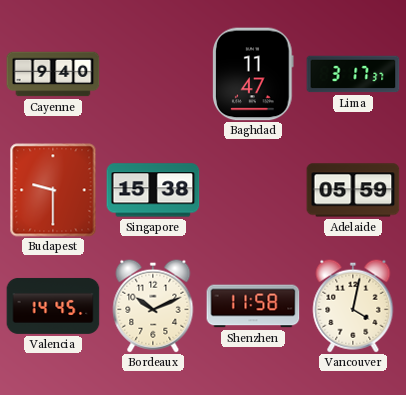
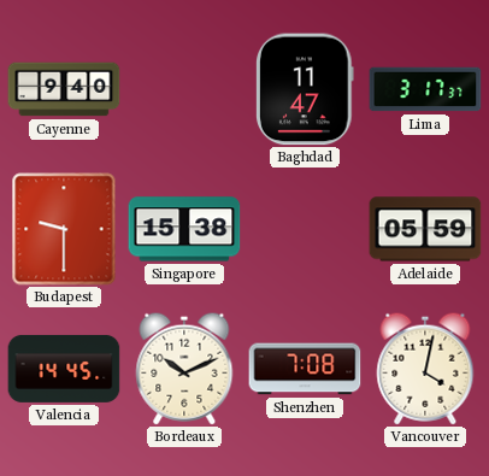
Shenzhen: 11:58 -> 7:08
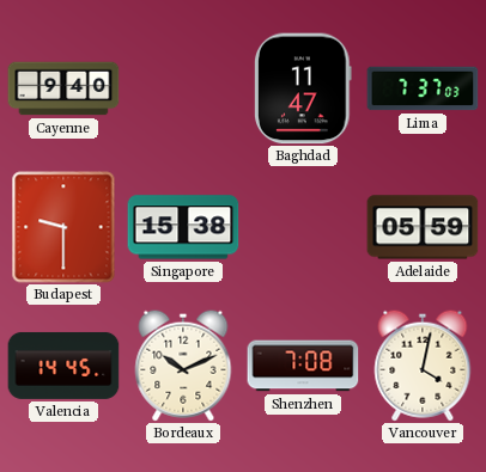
Lima: 3:17 -> 7:37
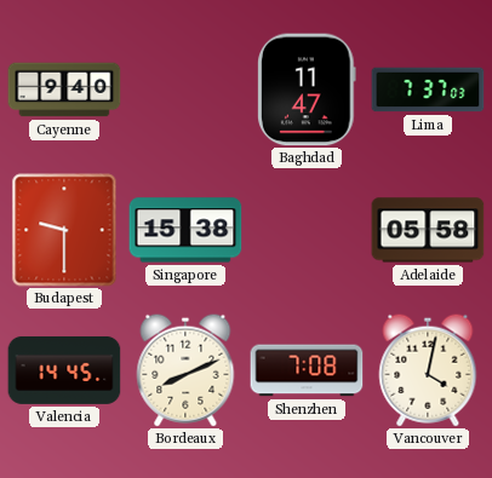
Adelaide: 05:59 -> 05:58
Bordeaux: 10:11 -> 8:11
